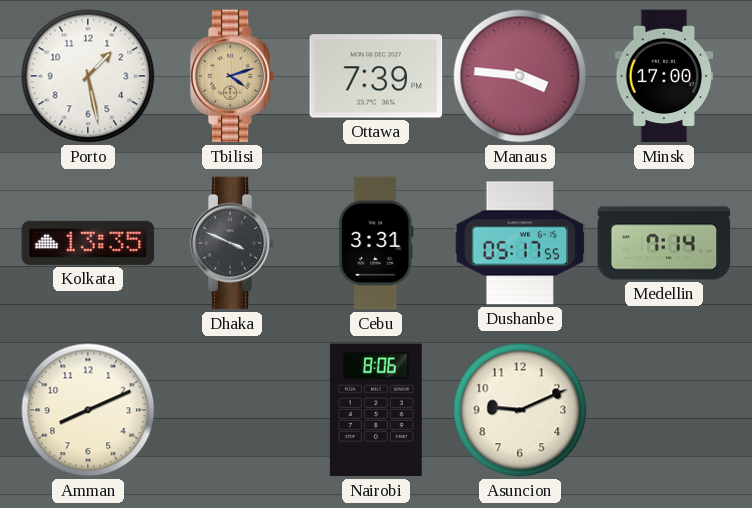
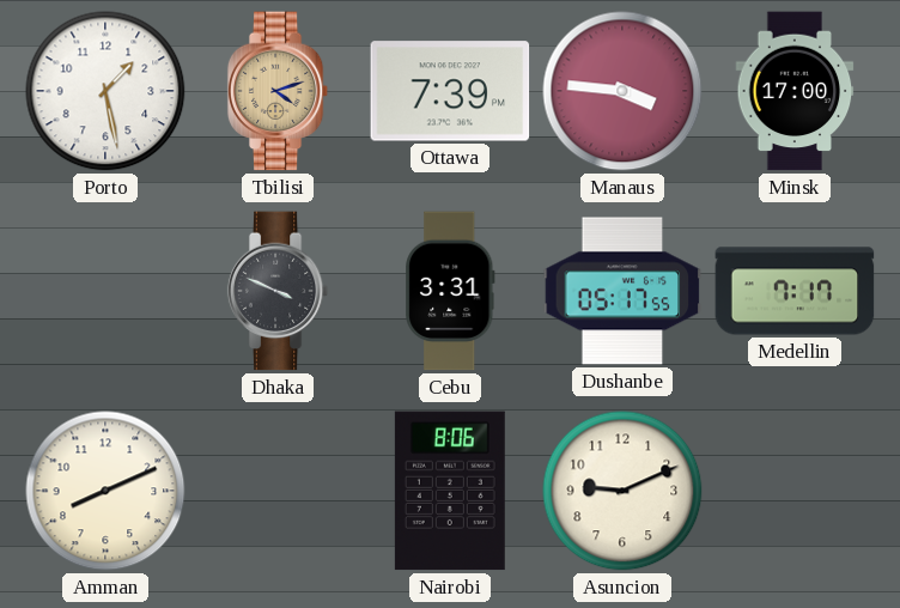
Kolkata: 13:35 -> none
Medellin: 7:14 -> 7:17
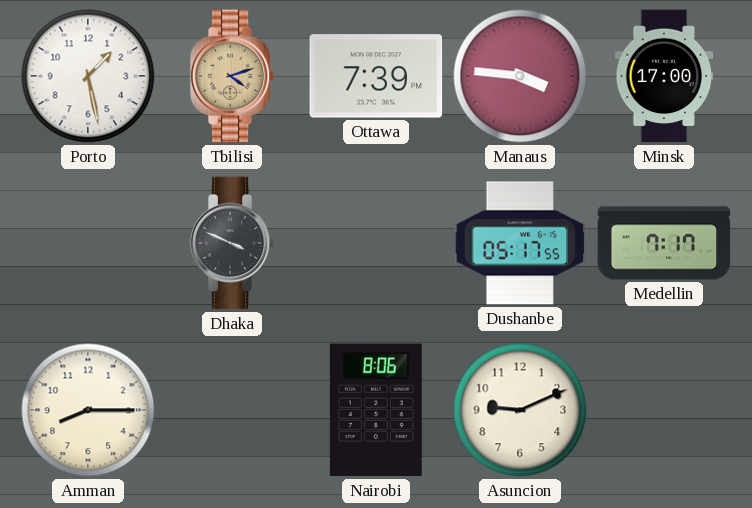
Cebu: 3:31 -> none
Amman: 8:11 -> 8:15
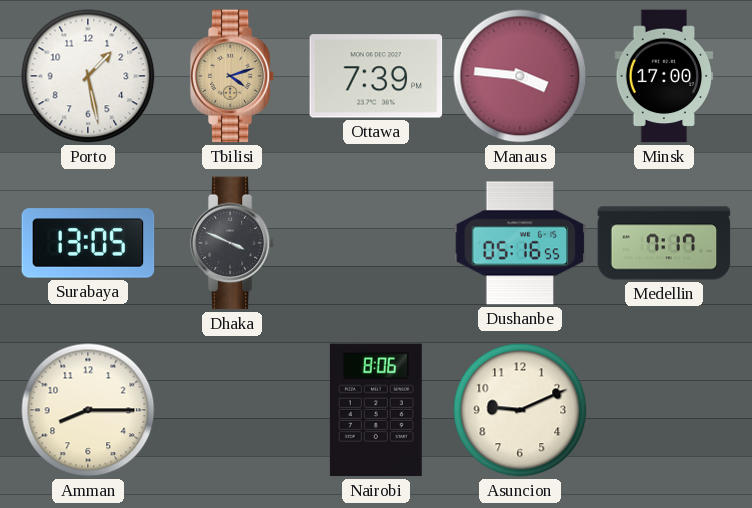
Surabaya: none -> 13:05
Dushanbe: 05:17 -> 05:16
